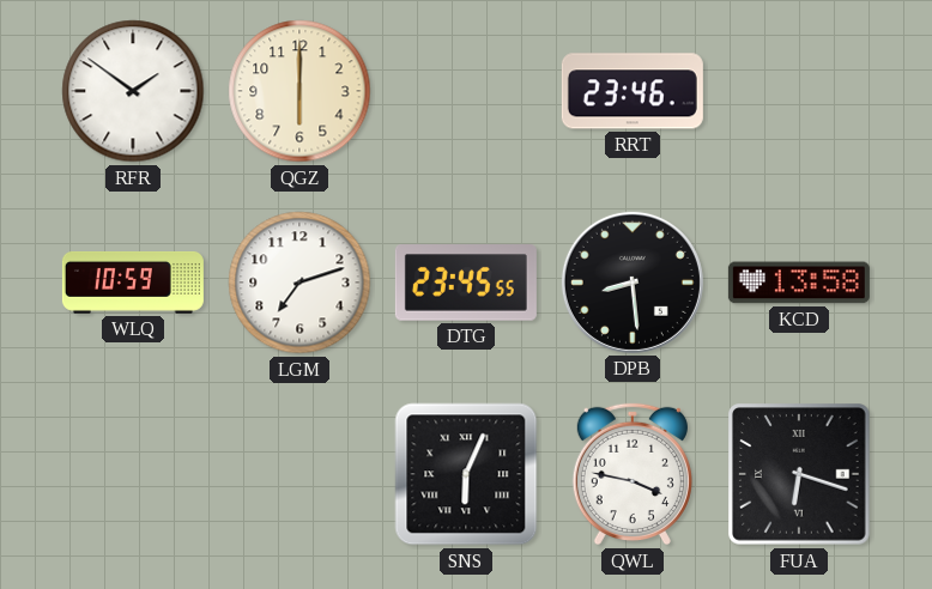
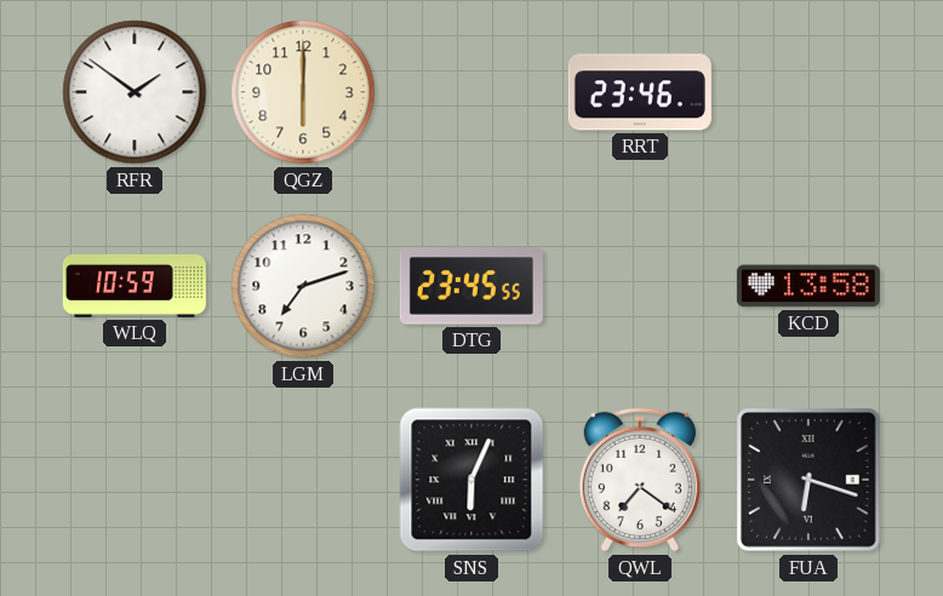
DPB: 8:29 -> none
QWL: 3:47 -> 7:21
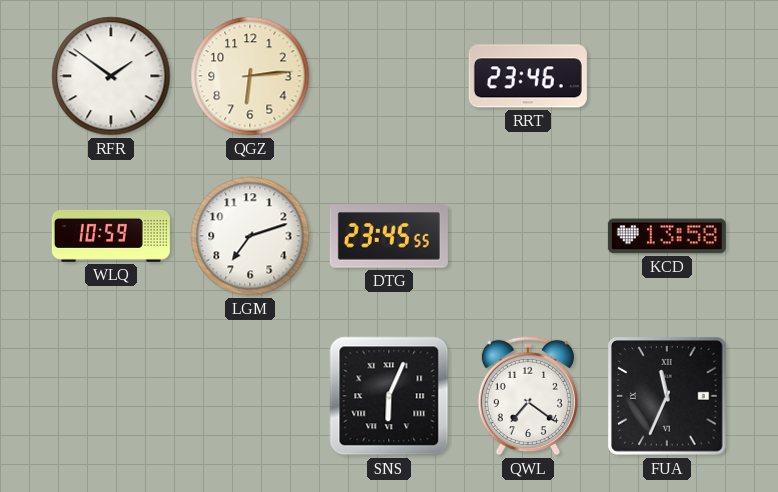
QGZ: 6:00 -> 6:14
FUA: 6:18 -> 11:34
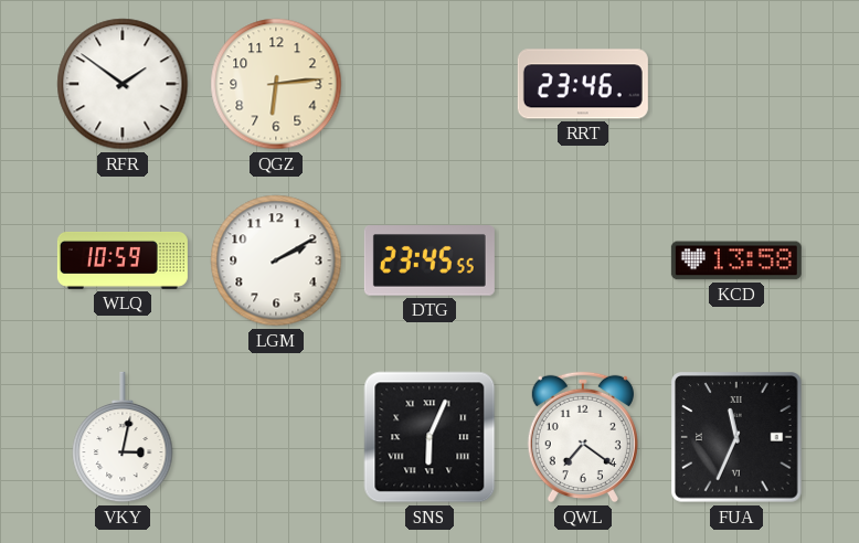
LGM: 7:12 -> 2:10
VKY: none -> 3:02
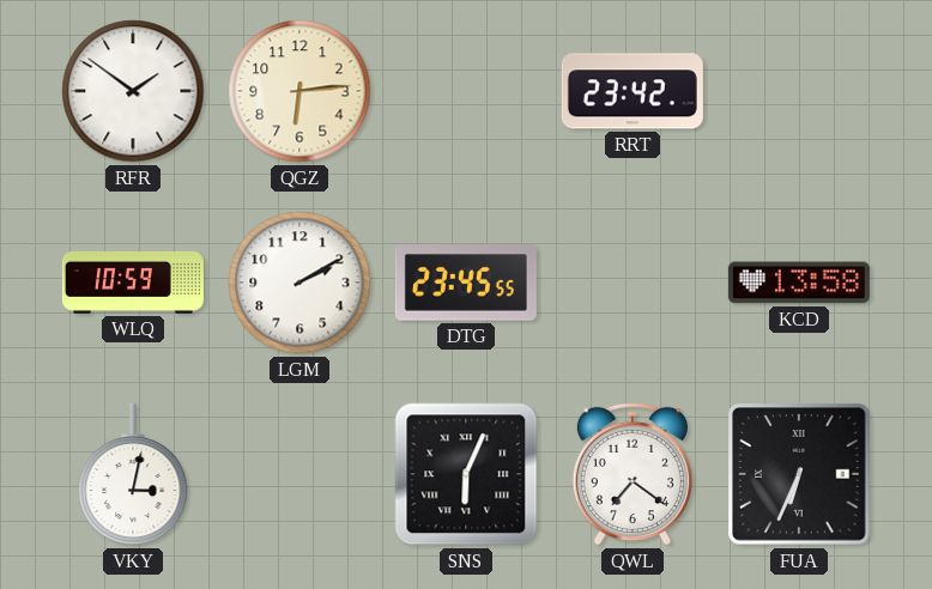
RRT: 23:46 -> 23:42
FUA: 11:34 -> 6:34
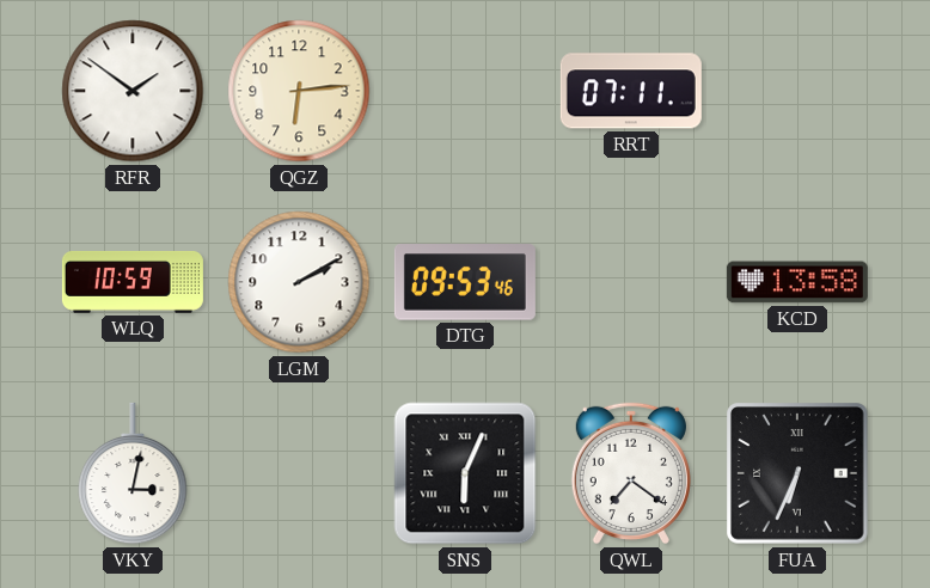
RRT: 23:42 -> 07:11
DTG: 23:45 -> 09:53
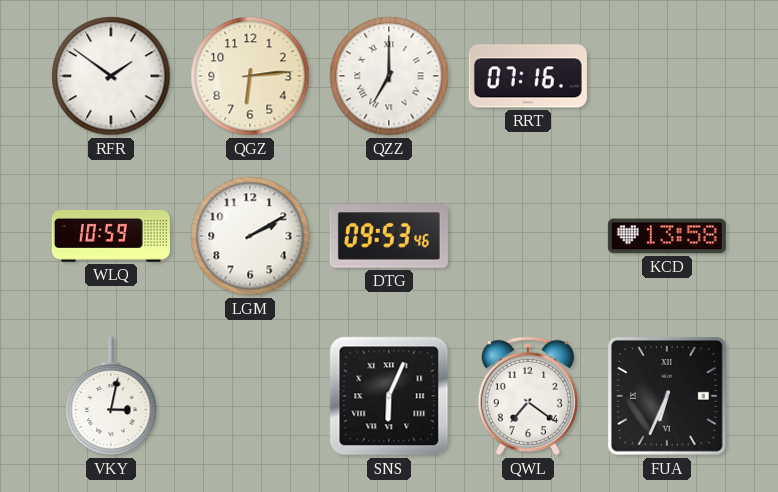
QZZ: none -> 7:00
RRT: 07:11 -> 07:16
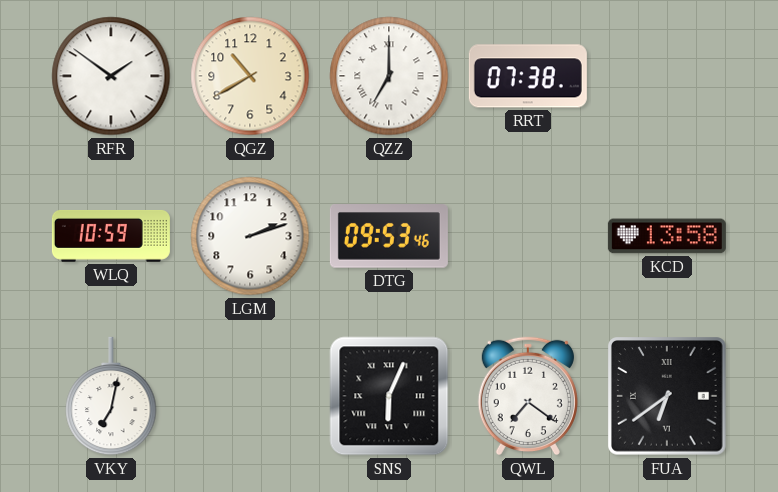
QGZ: 6:14 -> 10:40
RRT: 07:16 -> 07:38
LGM: 2:10 -> 2:12
VKY: 3:02 -> 7:02
FUA: 6:34 -> 6:39
